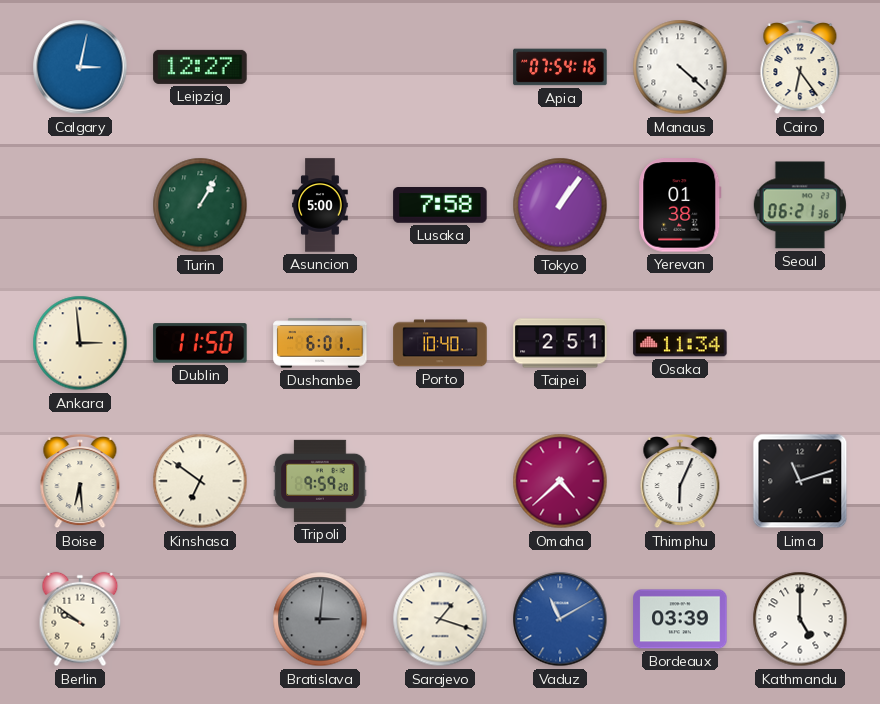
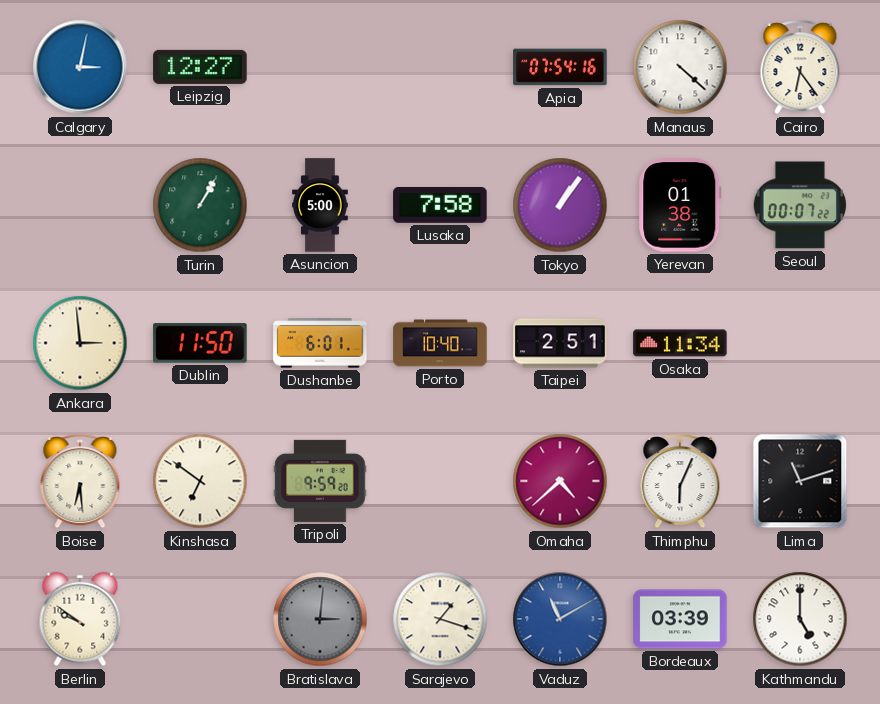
Seoul: 06:21 -> 00:07
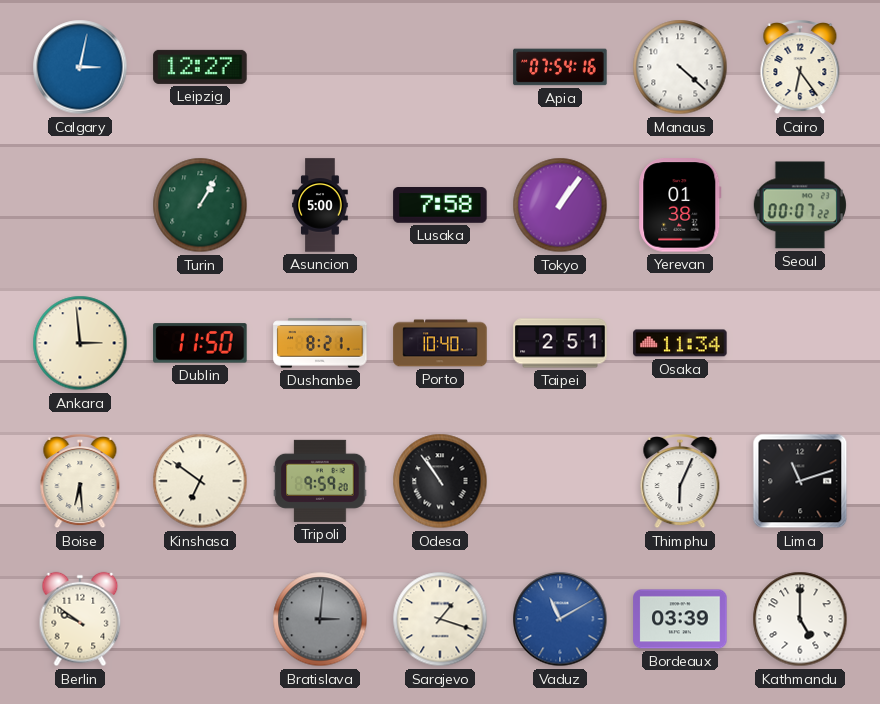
Dushanbe: 6:01 -> 8:21
Odesa: none -> 10:54
Omaha: 4:38 -> none
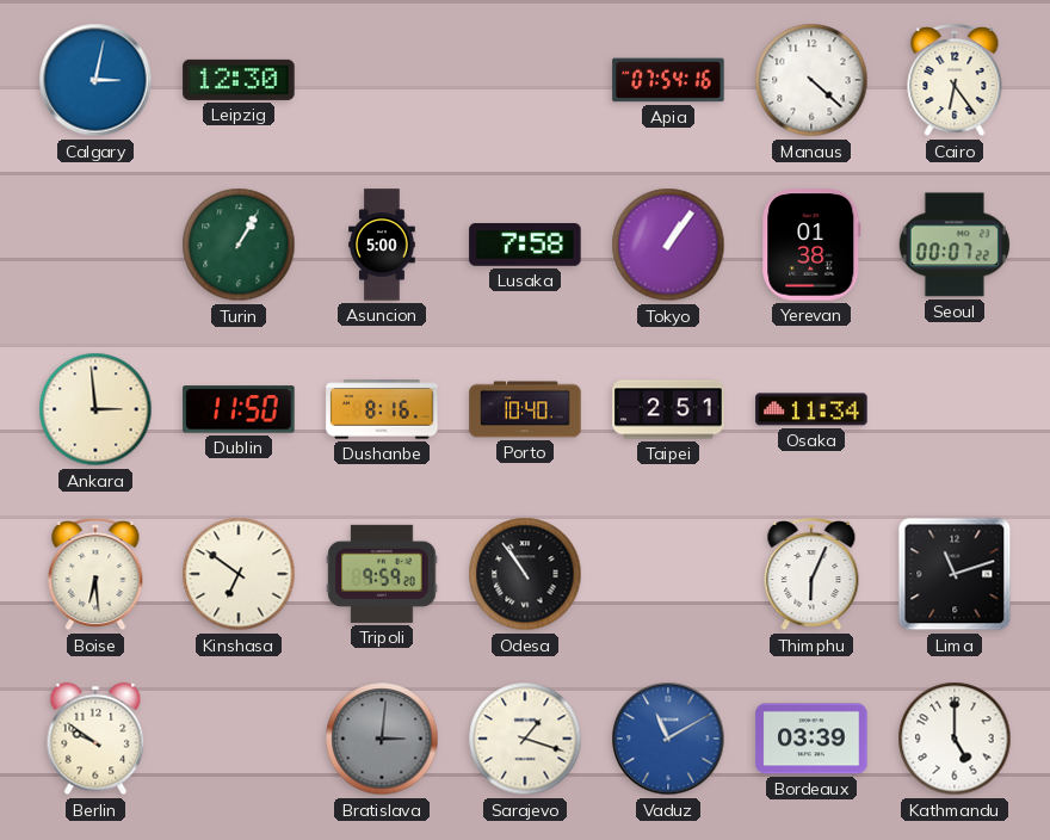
Leipzig: 12:27 -> 12:30
Dushanbe: 8:21 -> 8:16
